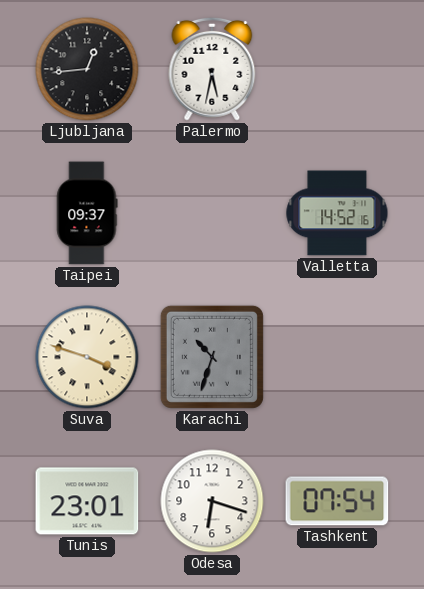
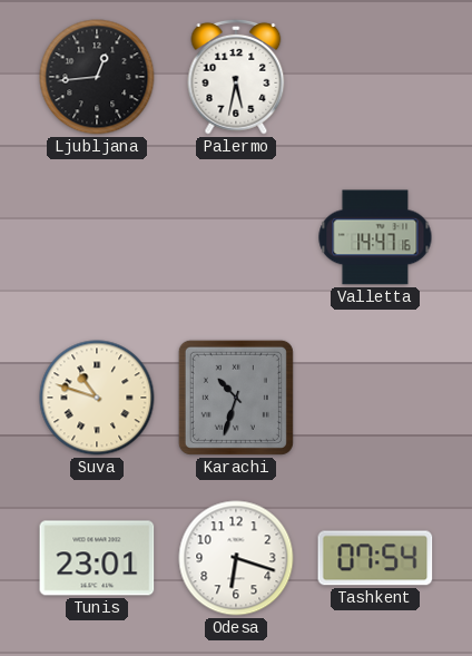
Taipei: 09:37 -> none
Valletta: 14:52 -> 14:47
Suva: 3:48 -> 10:48
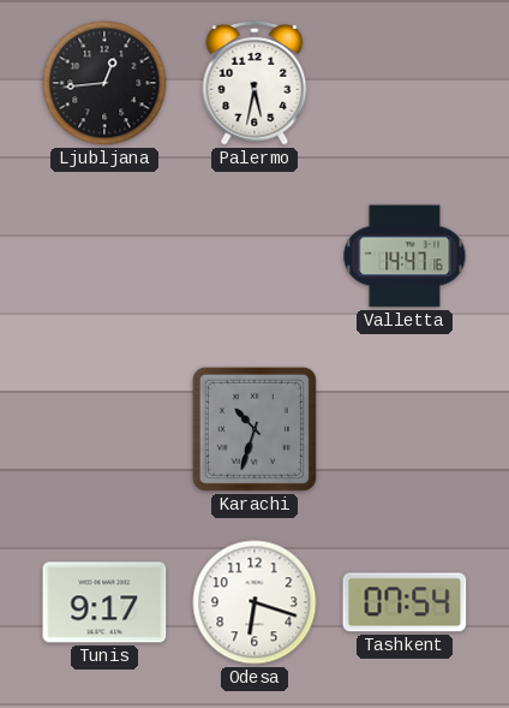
Suva: 10:48 -> none
Tunis: 23:01 -> 9:17
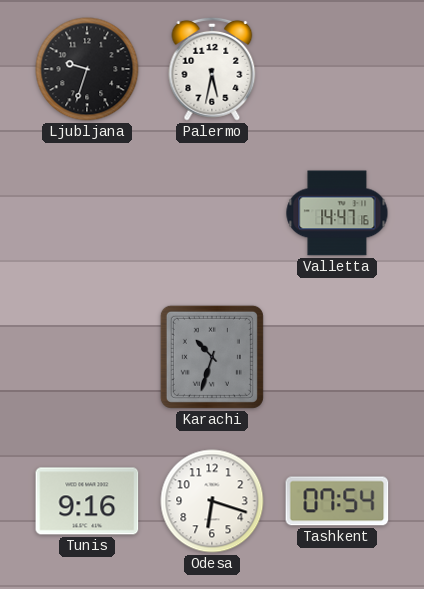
Ljubljana: 12:44 -> 9:33
Tunis: 9:17 -> 9:16
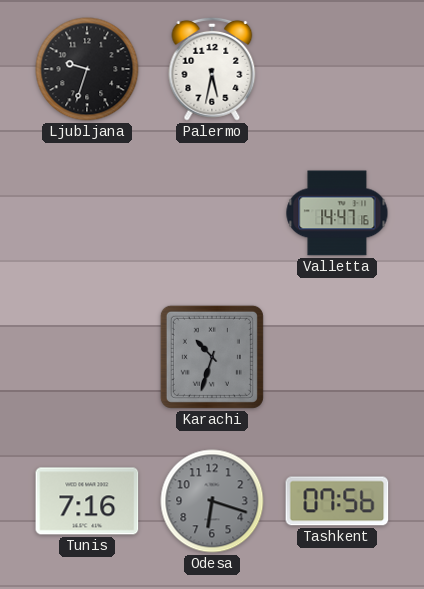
Tunis: 9:16 -> 7:16
Odesa dial: white -> grey
Tashkent: 07:54 -> 07:56
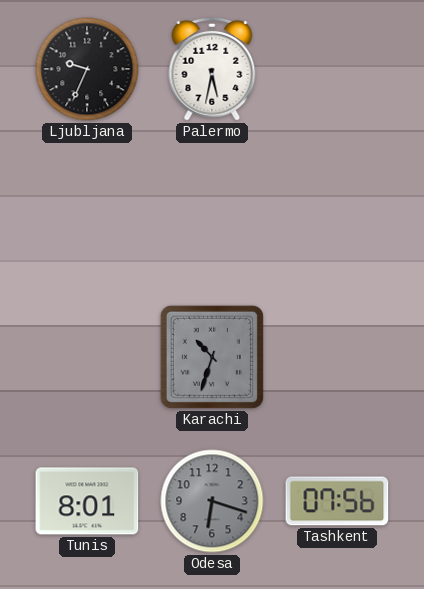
Ljubljana: 9:33 -> 9:34
Valletta: 14:47 -> none
Tunis: 7:16 -> 8:01
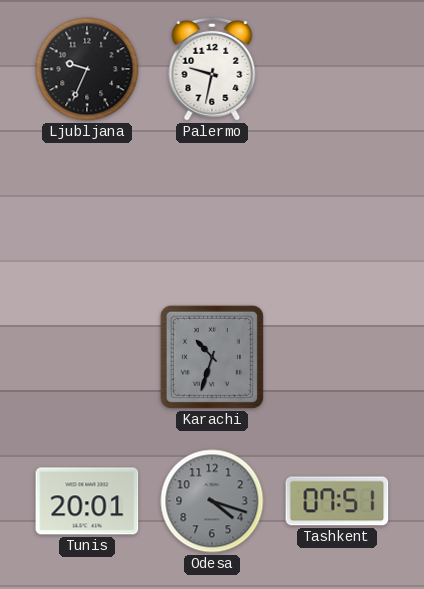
Palermo: 5:32 -> 9:32
Tunis: 8:01 -> 20:01
Odesa: 6:18 -> 4:18
Tashkent: 07:56 -> 07:51
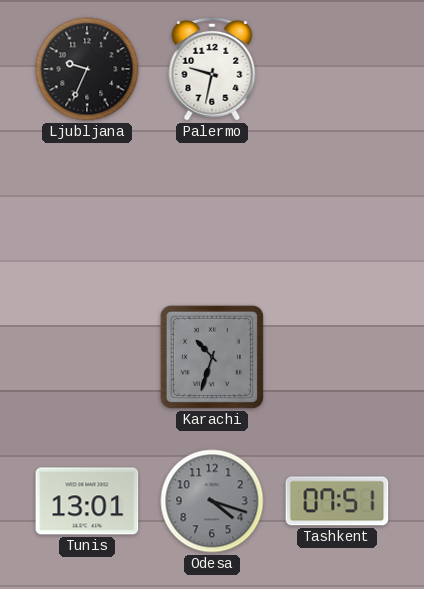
Tunis: 20:01 -> 13:01
